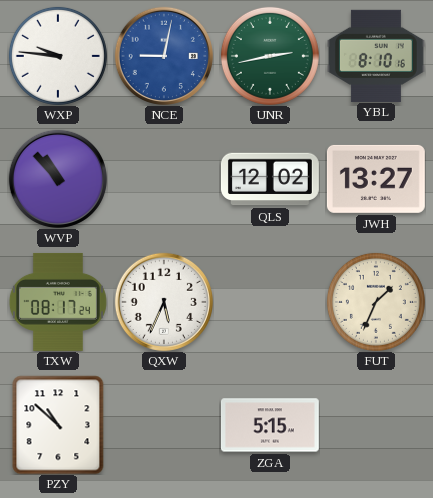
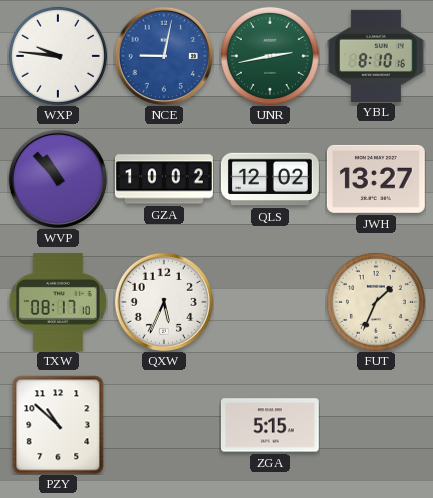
GZA: none -> 10:02
TXW: 08:17:24 -> 08:17:10
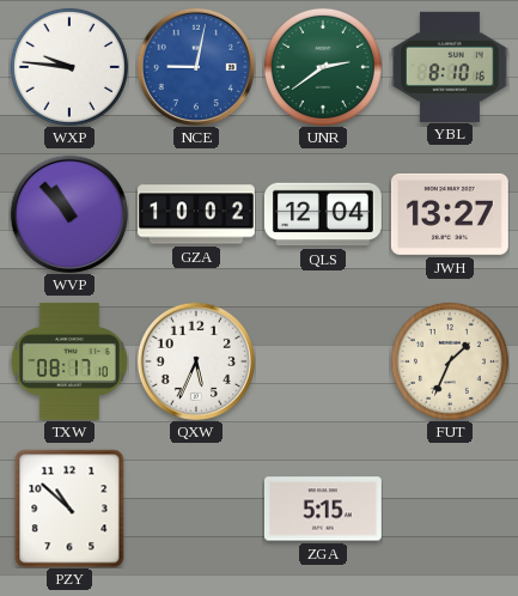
UNR: 2:43 -> 2:39
QLS: 12:02 -> 12:04
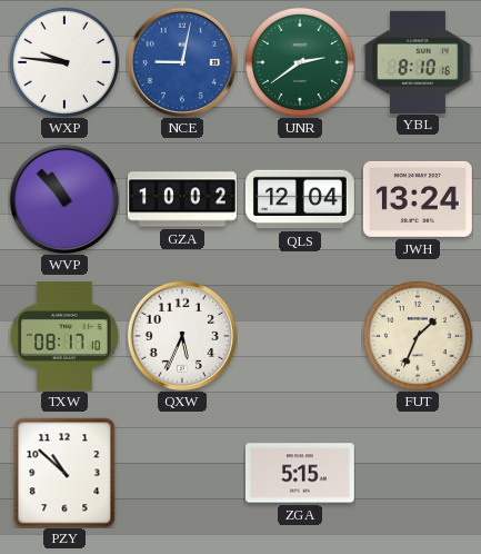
JWH: 13:27 -> 13:24
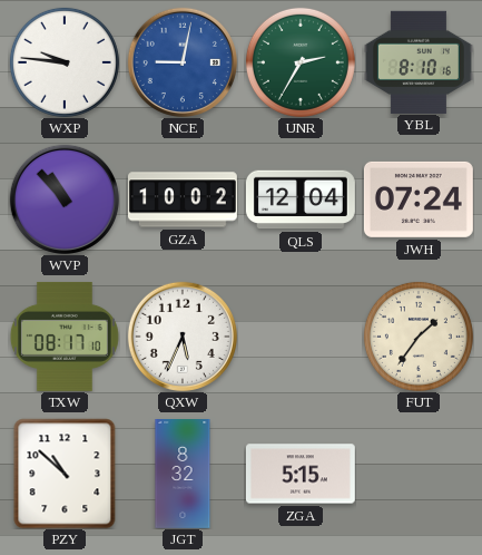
UNR: 2:39 -> 2:35
JWH: 13:24 -> 07:24
FUT: 1:34 -> 1:36
JGT: none -> 8:32
